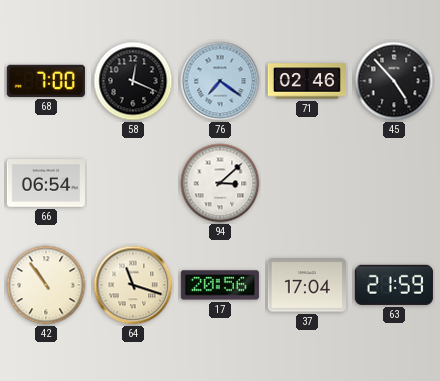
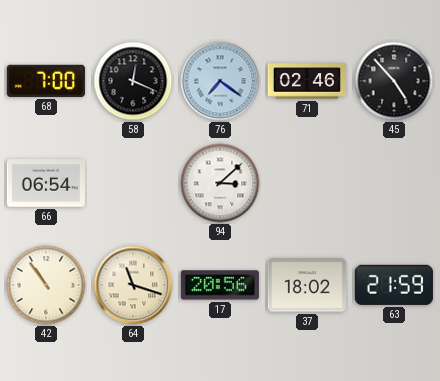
37: 17:04 -> 18:02
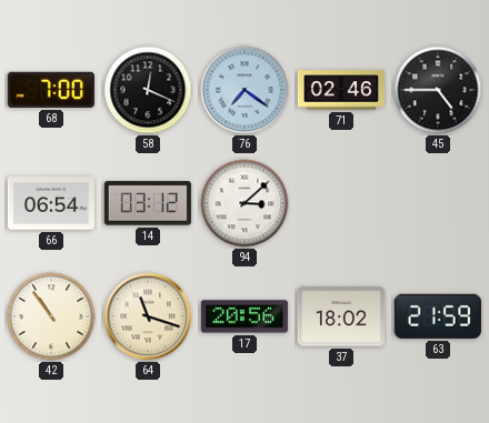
45: 4:53 -> 4:45
14: none -> 03:12
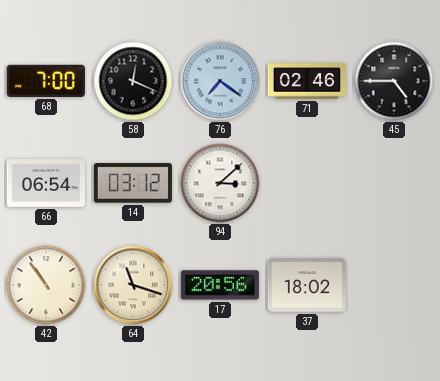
63: 21:59 -> none
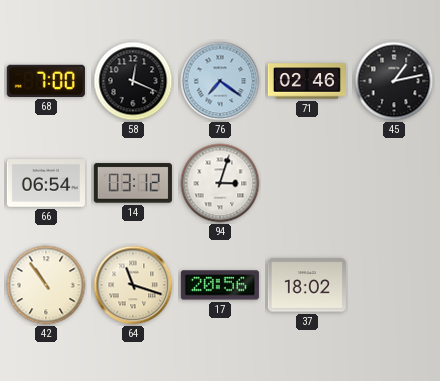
45: 4:45 -> 1:13
94: 3:08 -> 3:03
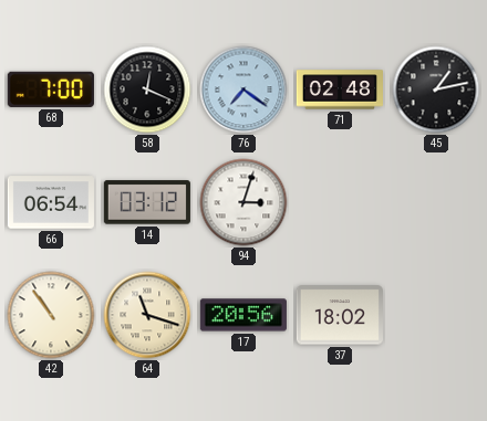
71: 02:46 -> 02:48
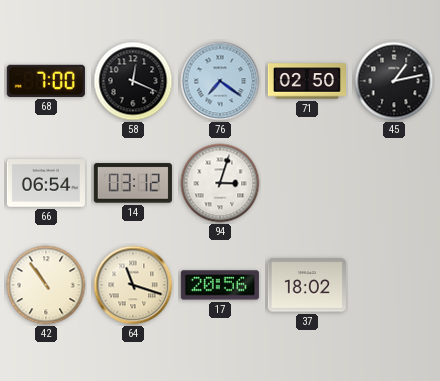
71: 02:48 -> 02:50
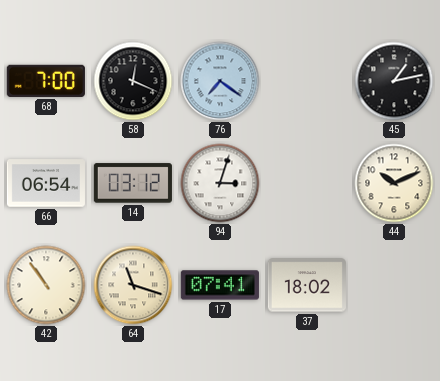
71: 02:50 -> none
44: none -> 10:11
17: 20:56 -> 07:41
